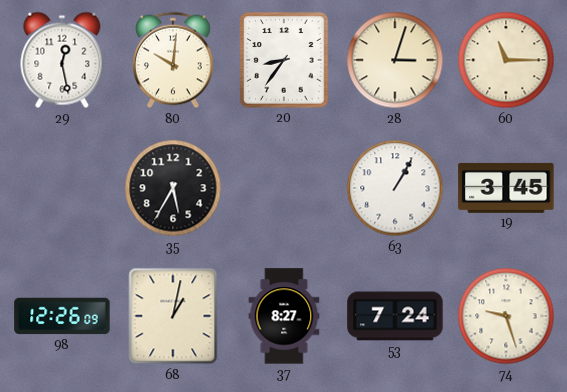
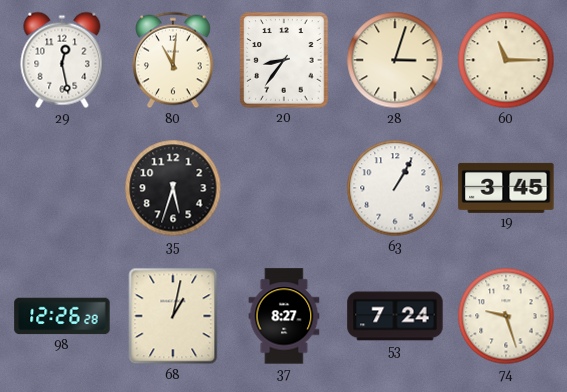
80: 10:01 -> 11:01
35: 5:35 -> 5:33
98: 12:26:09 -> 12:26:28
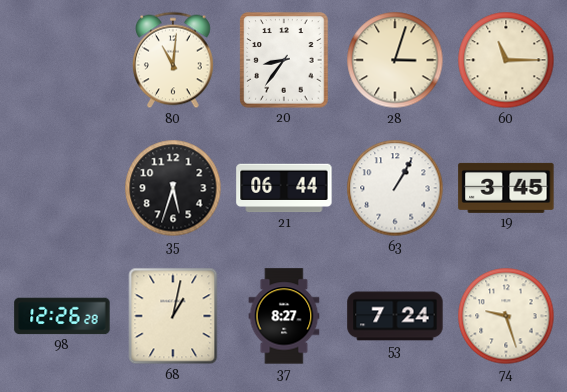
29: 12:28 -> none
21: none -> 06:44
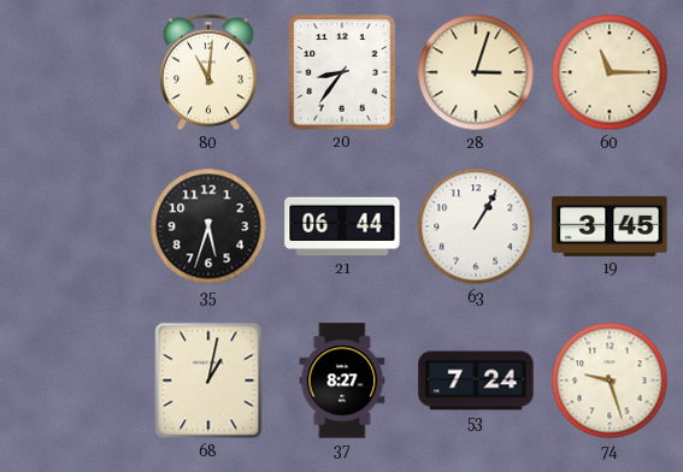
98: 12:26 -> none
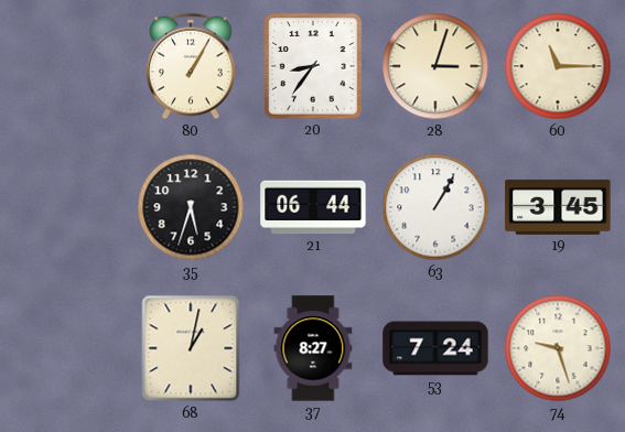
80: 11:01 -> 1:05
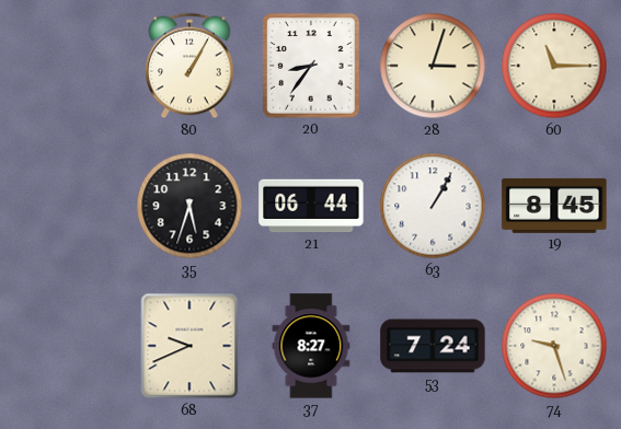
19: 3:45 -> 8:45
68: 1:02 -> 9:41
